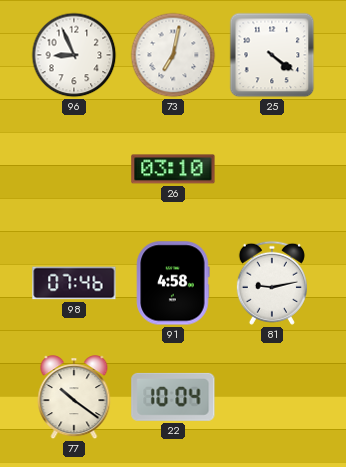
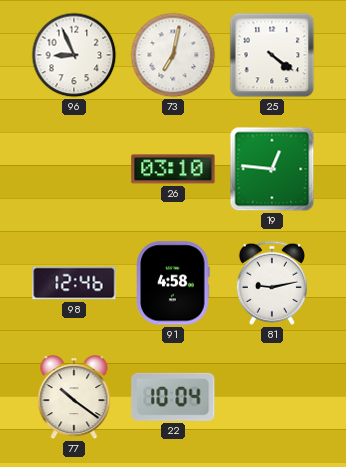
19: none -> 12:46
98: 07:46 -> 12:46
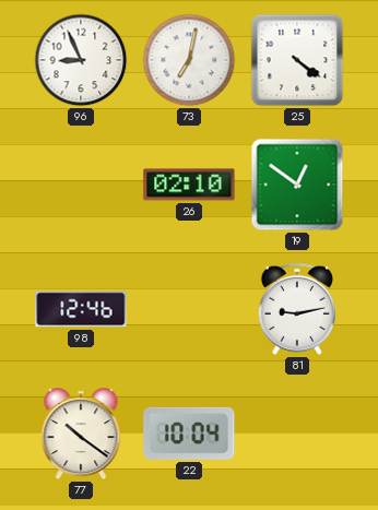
26: 03:10 -> 02:10
19: 12:46 -> 12:51
91: 4:58 -> none
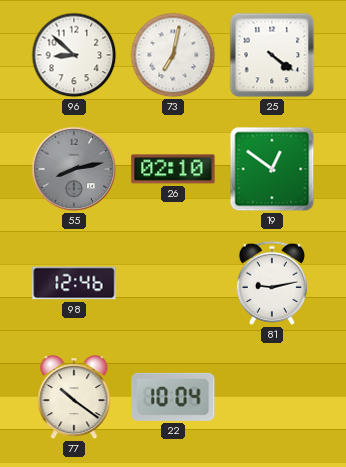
96: 8:56 -> 8:52
55: none -> 8:13
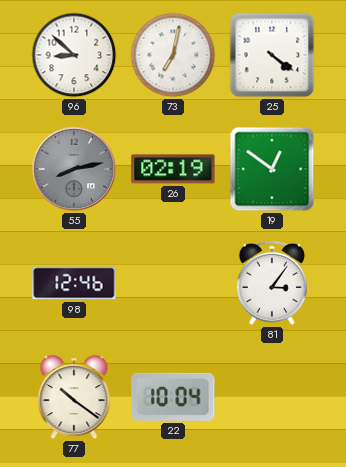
26: 02:10 -> 02:19
81: 9:13 -> 3:06
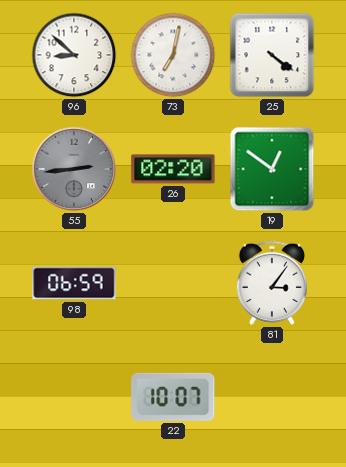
55: 8:13 -> 2:44
26: 02:19 -> 02:20
98: 12:46 -> 06:59
77: 10:21 -> none
22: 10:04 -> 10:07
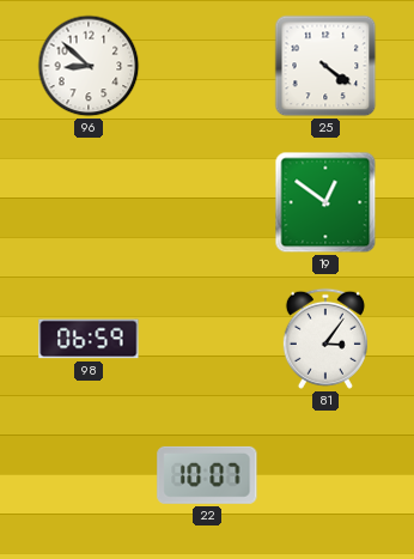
73: 7:02 -> none
55: 2:44 -> none
26: 02:20 -> none
